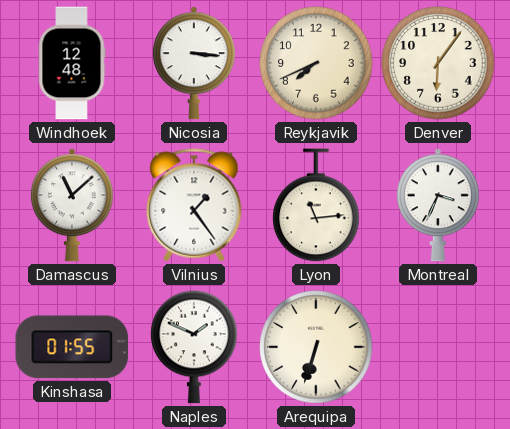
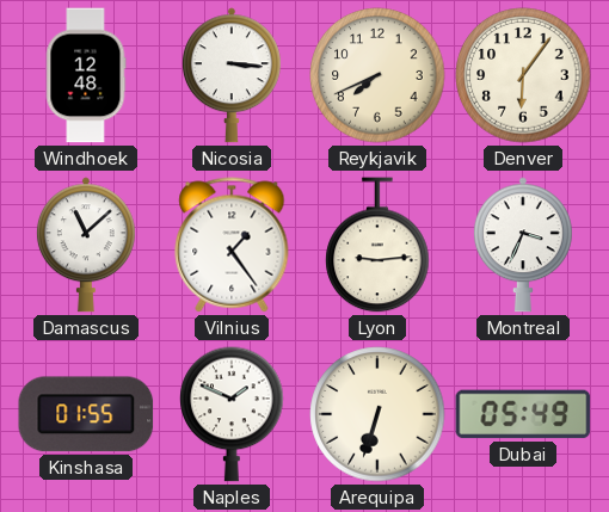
Lyon: 11:14 -> 9:14
Dubai: none -> 05:49
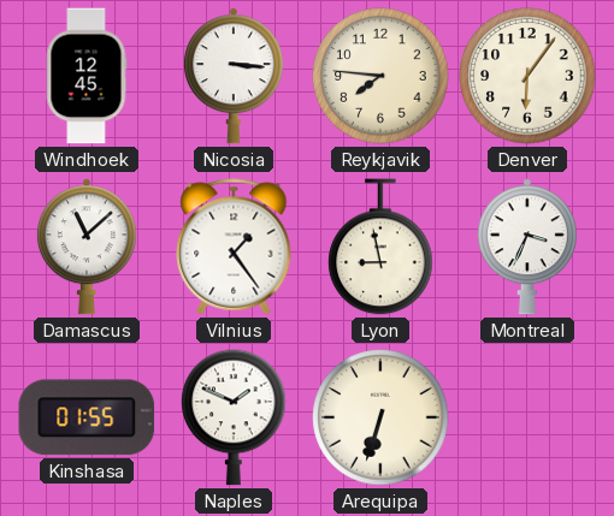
Windhoek: 12:48 -> 12:45
Reykjavik: 7:41 -> 7:46
Lyon: 9:14 -> 8:58
Dubai: 05:49 -> none
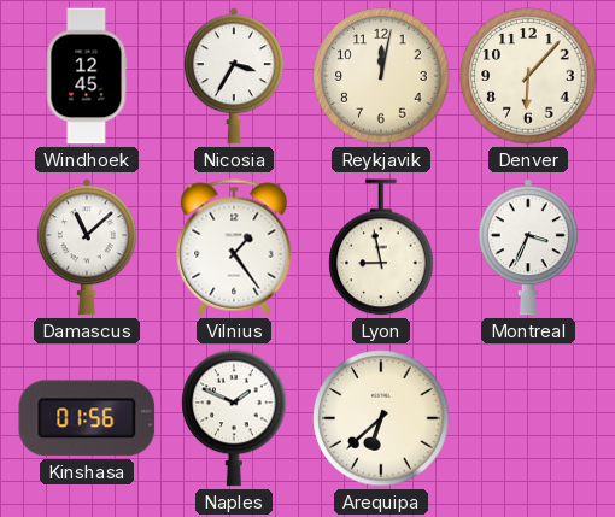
Nicosia: 3:16 -> 3:35
Reykjavik: 7:46 -> 12:02
Denver: 6:06 -> 6:07
Kinshasa: 01:55 -> 01:56
Arequipa: 6:33 -> 6:38
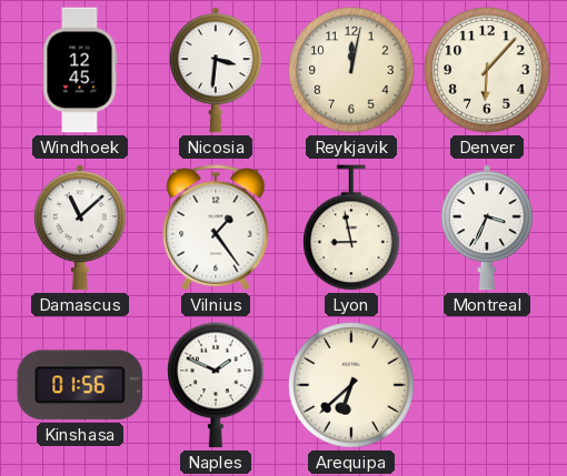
Nicosia: 3:35 -> 3:31
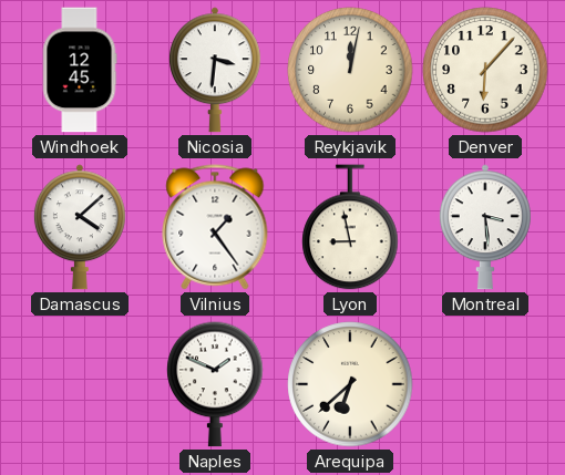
Damascus: 11:08 -> 4:08
Montreal: 3:34 -> 3:29
Kinshasa: 01:56 -> none
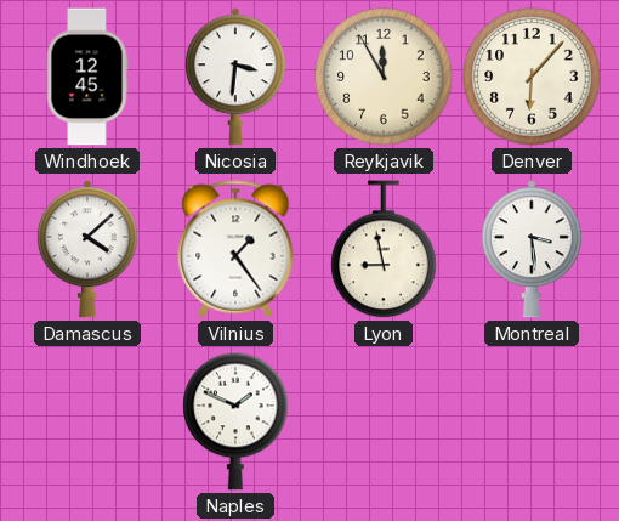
Reykjavik: 12:02 -> 11:55
Arequipa: 6:38 -> none
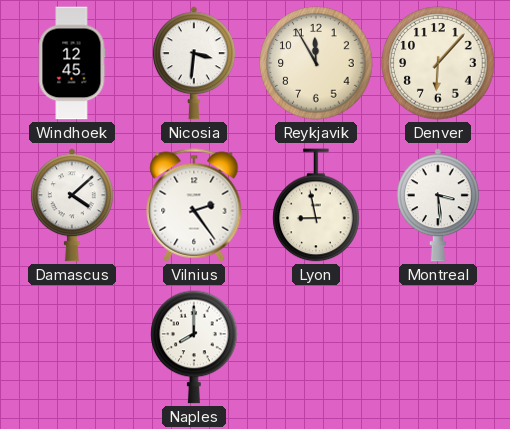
Vilnius: 1:24 -> 2:24
Naples: 1:49 -> 8:00
